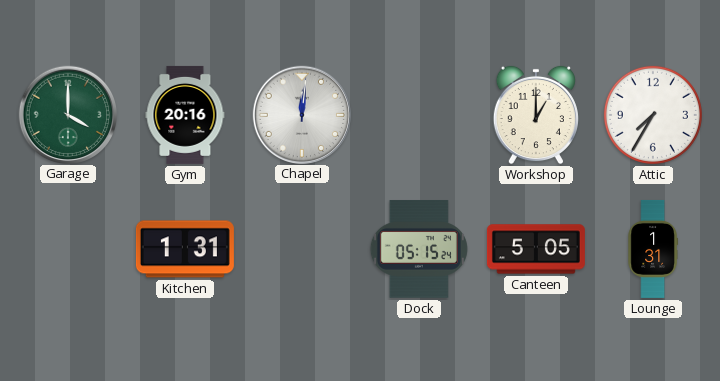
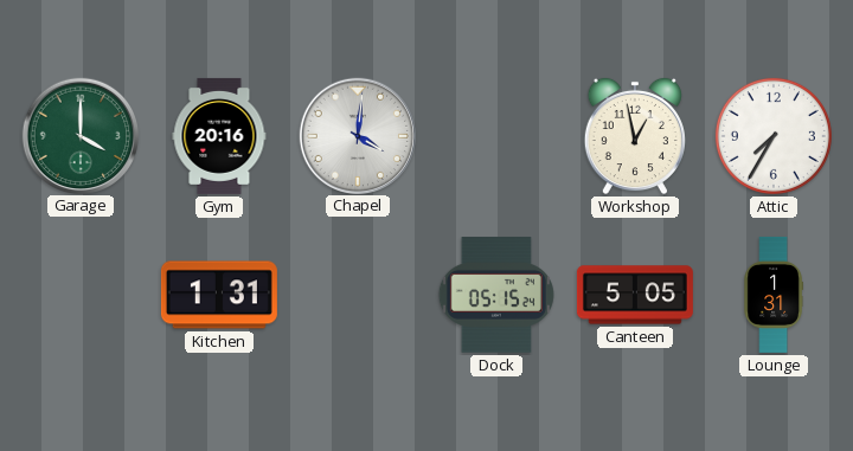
Chapel: 12:01 -> 4:01
Workshop: 1:00 -> 12:58
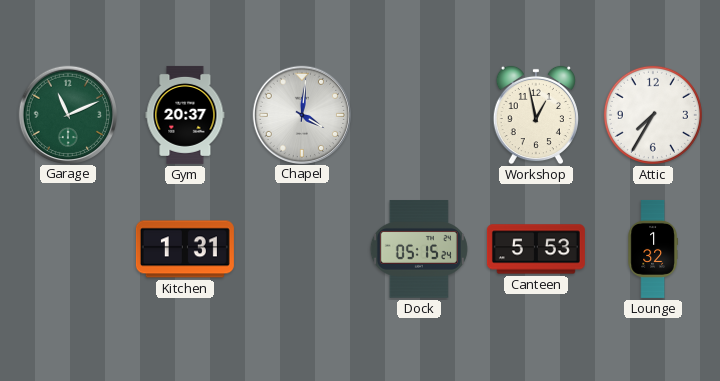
Garage: 4:00 -> 11:11
Gym: 20:16 -> 20:37
Canteen: 5:05 -> 5:53
Lounge: 1:31 -> 1:32
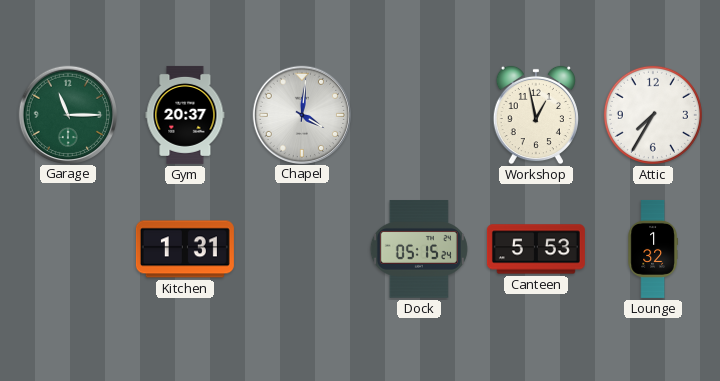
Garage: 11:11 -> 11:15
